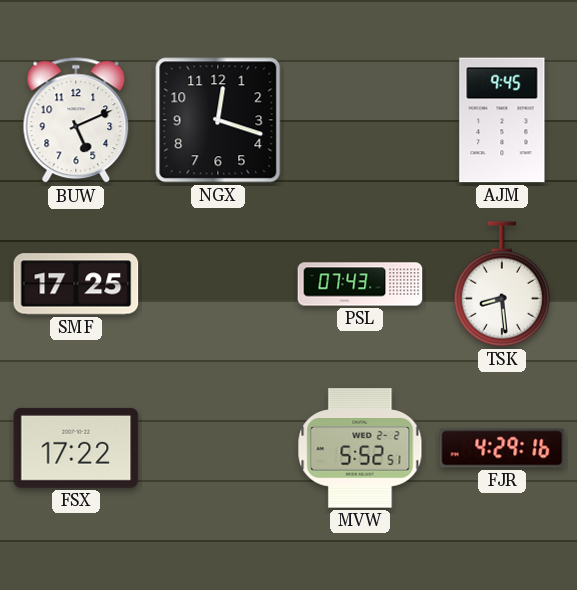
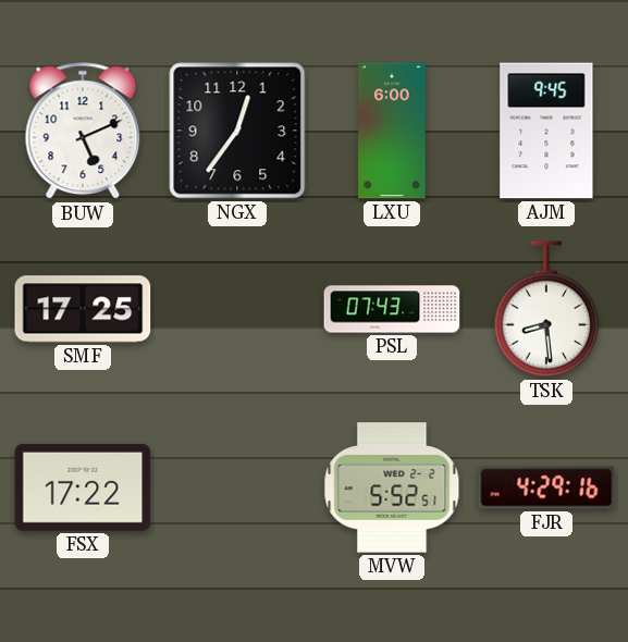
NGX: 12:18 -> 12:36
LXU: none -> 6:00
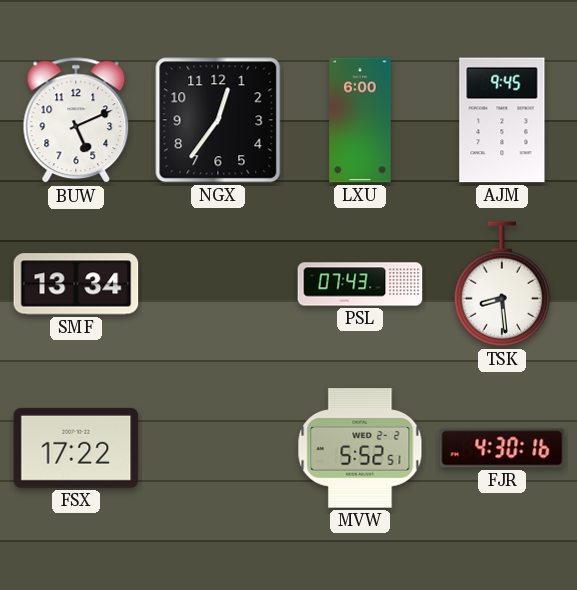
SMF: 17:25 -> 13:34
FJR: 4:29 -> 4:30
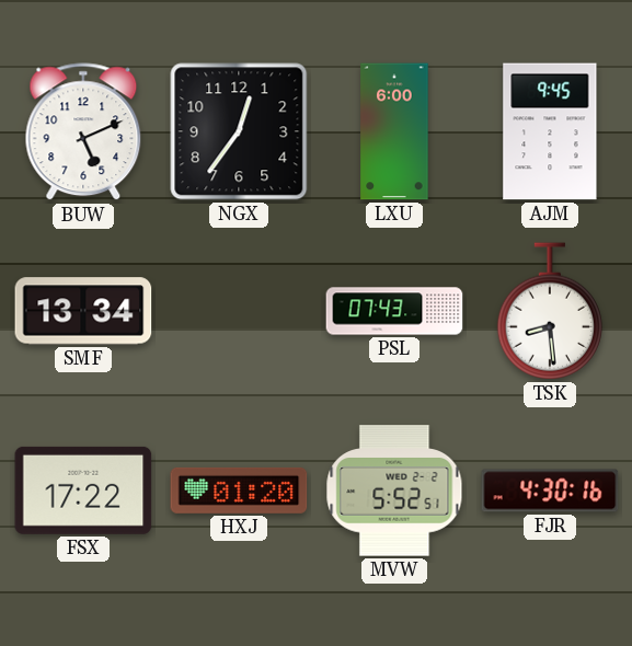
HXJ: none -> 01:20
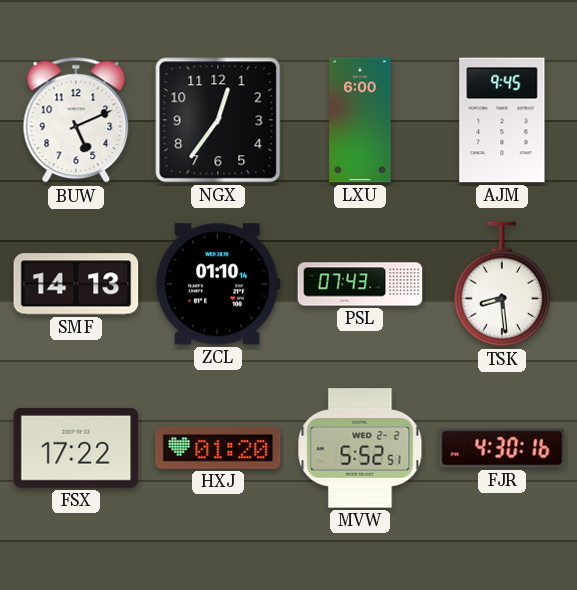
SMF: 13:34 -> 14:13
ZCL: none -> 01:10
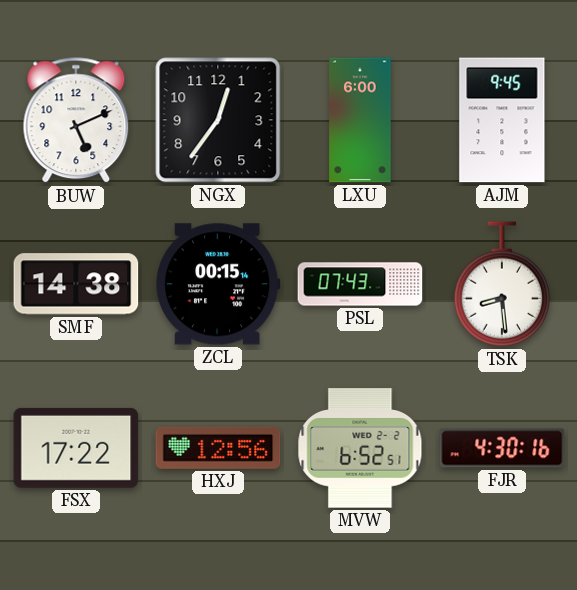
SMF: 14:13 -> 14:38
ZCL: 01:10 -> 00:15
HXJ: 01:20 -> 12:56
MVW: 5:52 -> 6:52
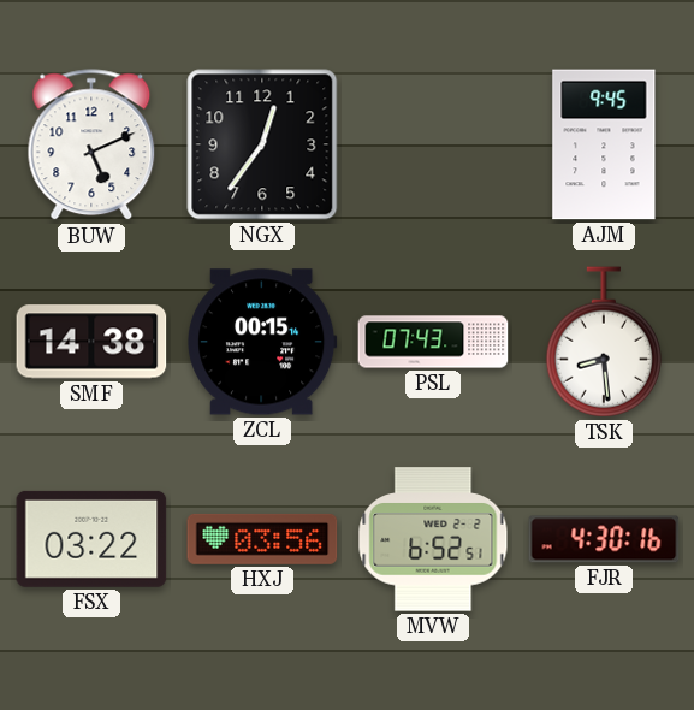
LXU: 6:00 -> none
FSX: 17:22 -> 03:22
HXJ: 12:56 -> 03:56
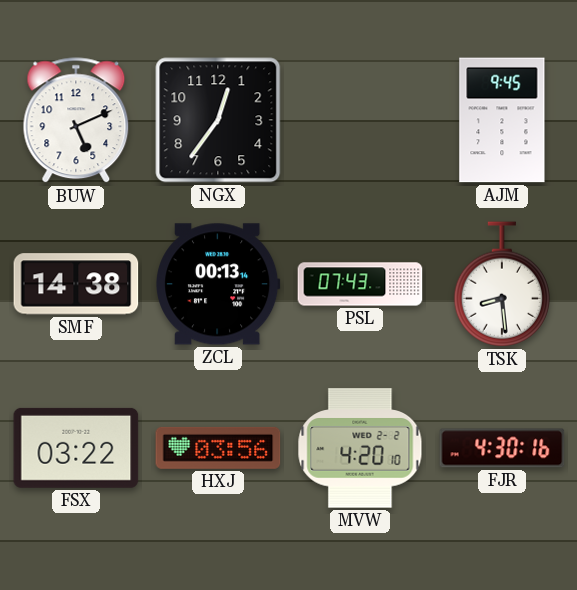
ZCL: 00:15 -> 00:13
MVW: 6:52 -> 4:20
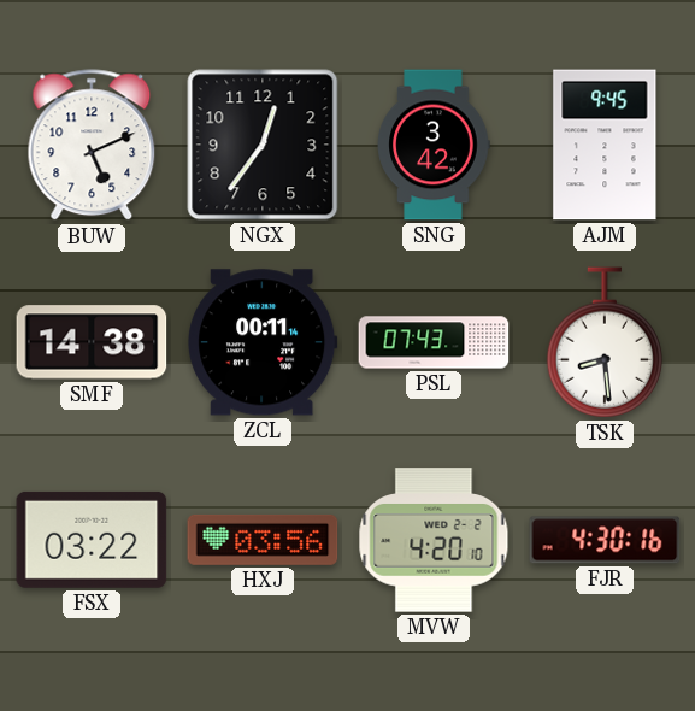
SNG: none -> 3:42
ZCL: 00:13 -> 00:11
